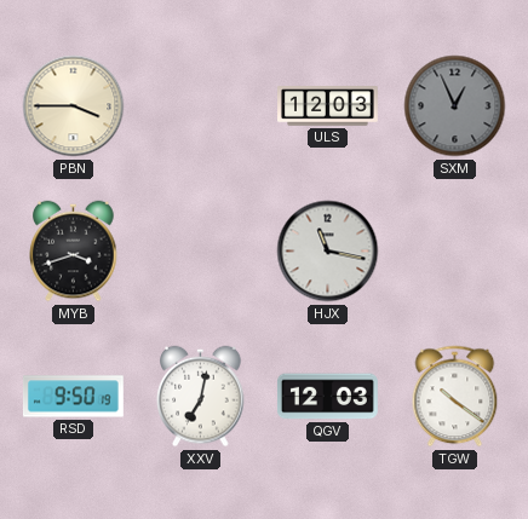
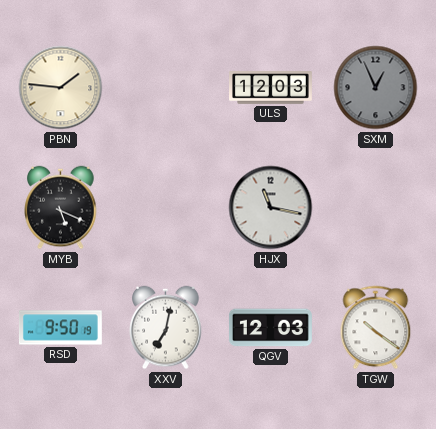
PBN: 3:45 -> 1:46
MYB: 3:42 -> 5:19
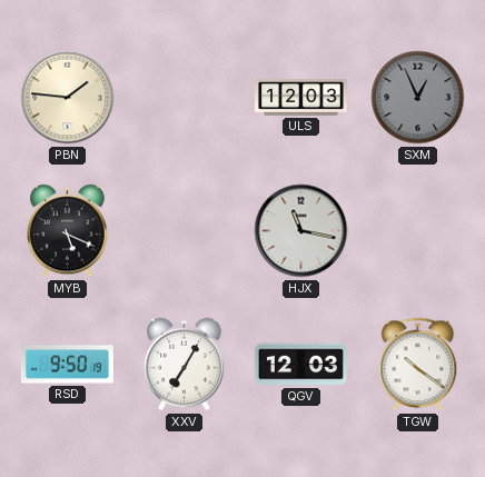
XXV: 7:02 -> 7:05
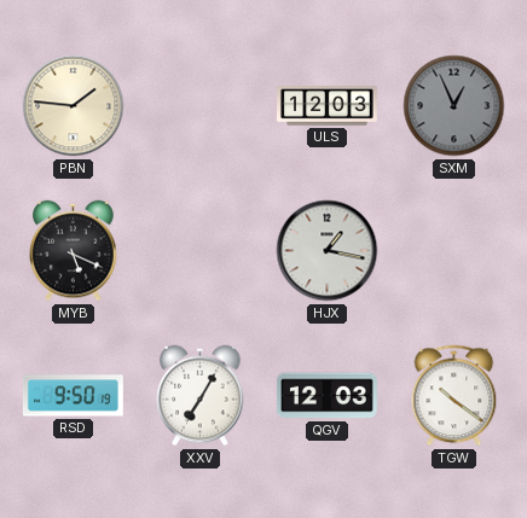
HJX: 11:17 -> 1:17
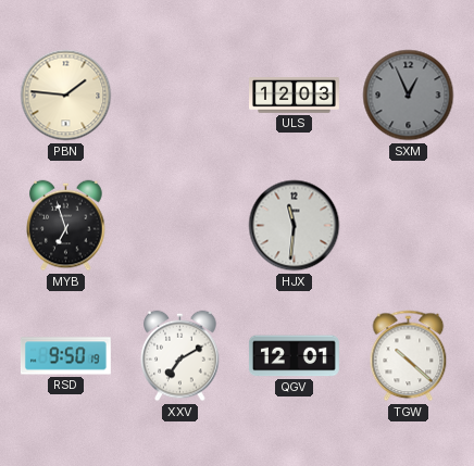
MYB: 5:19 -> 6:57
HJX: 1:17 -> 11:31
XXV: 7:05 -> 7:10
QGV: 12:03 -> 12:01
TGW: 10:21 -> 10:22
